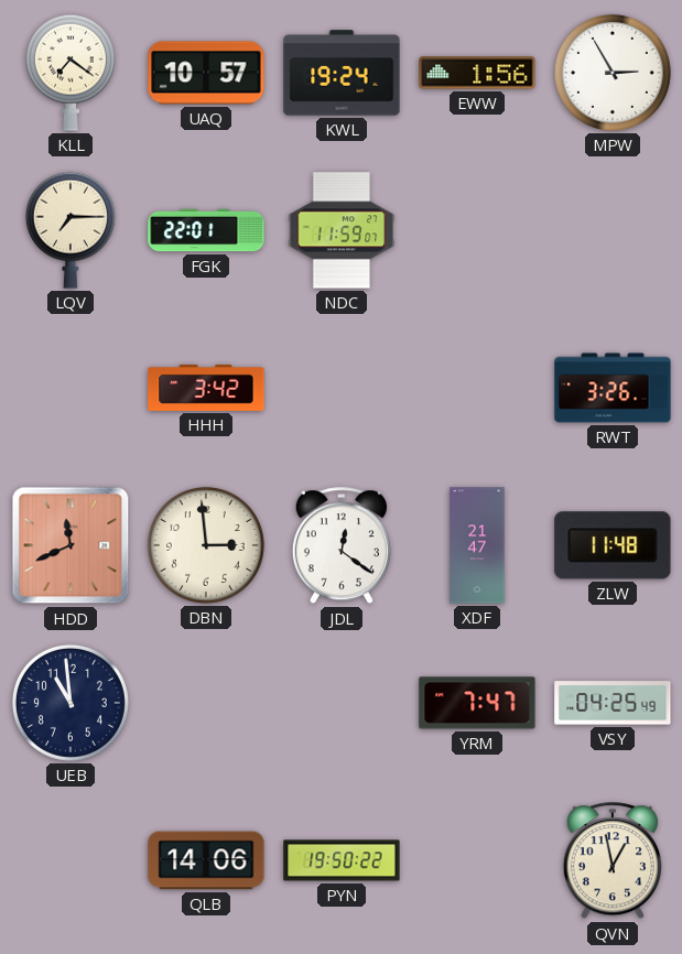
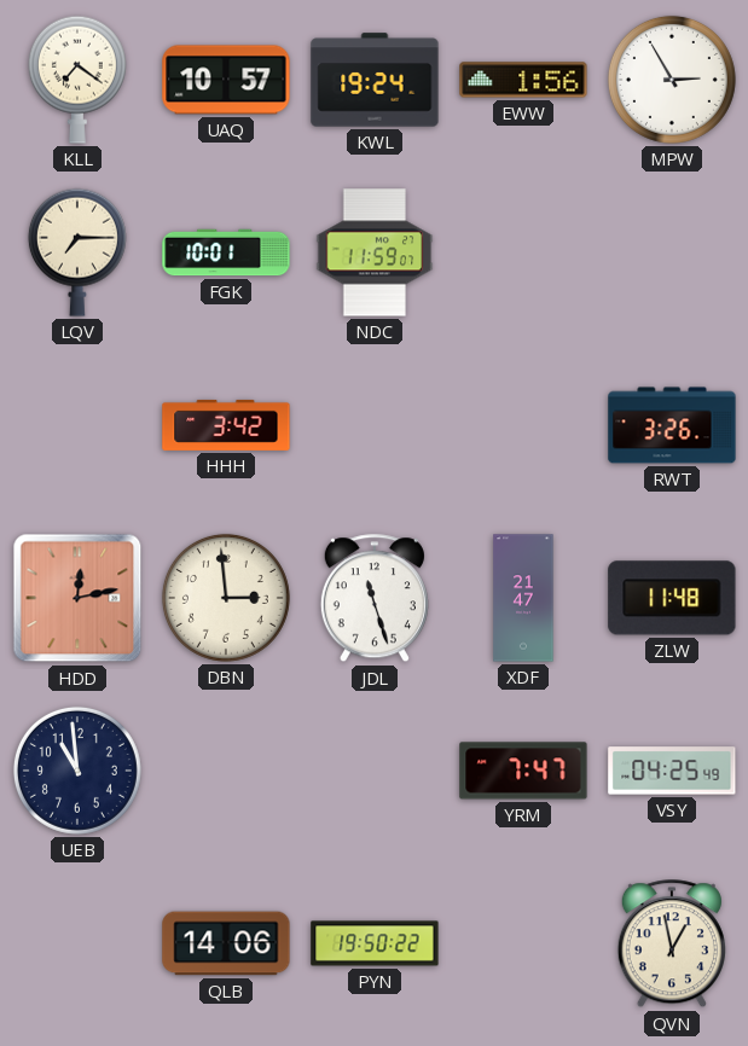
FGK: 22:01 -> 10:01
HDD: 11:41 -> 12:13
JDL: 12:21 -> 11:27
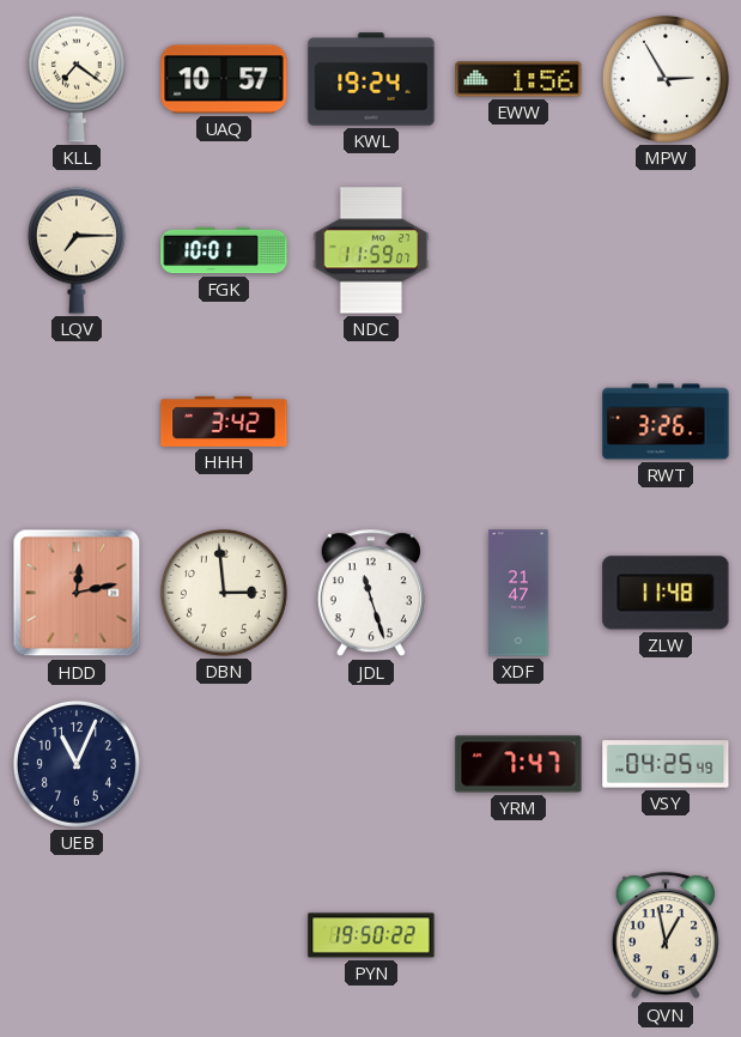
UEB: 10:59 -> 11:04
QLB: 14:06 -> none
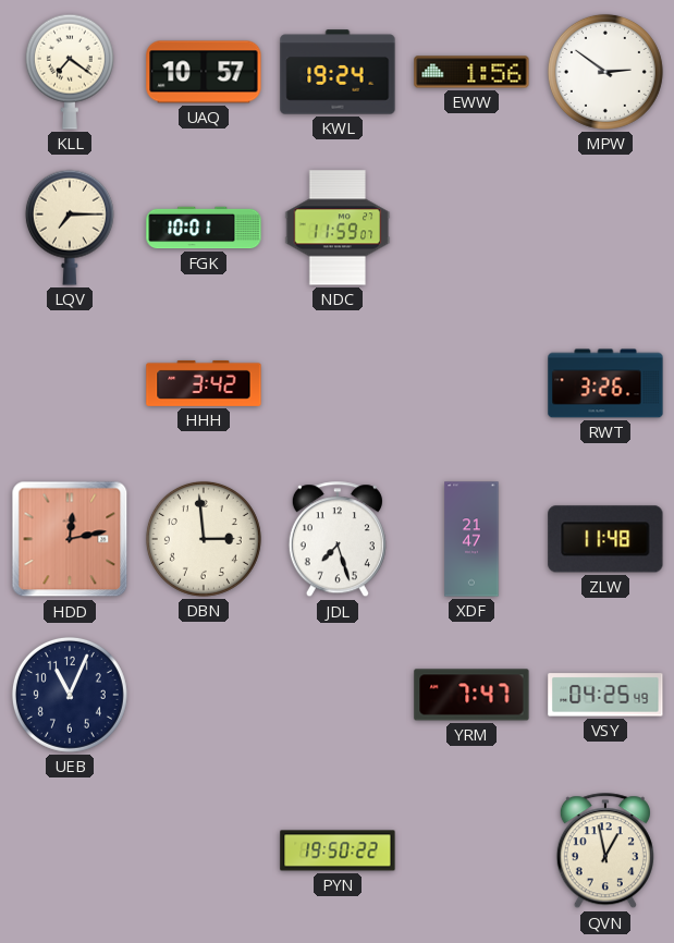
MPW: 2:55 -> 2:51
JDL: 11:27 -> 7:27
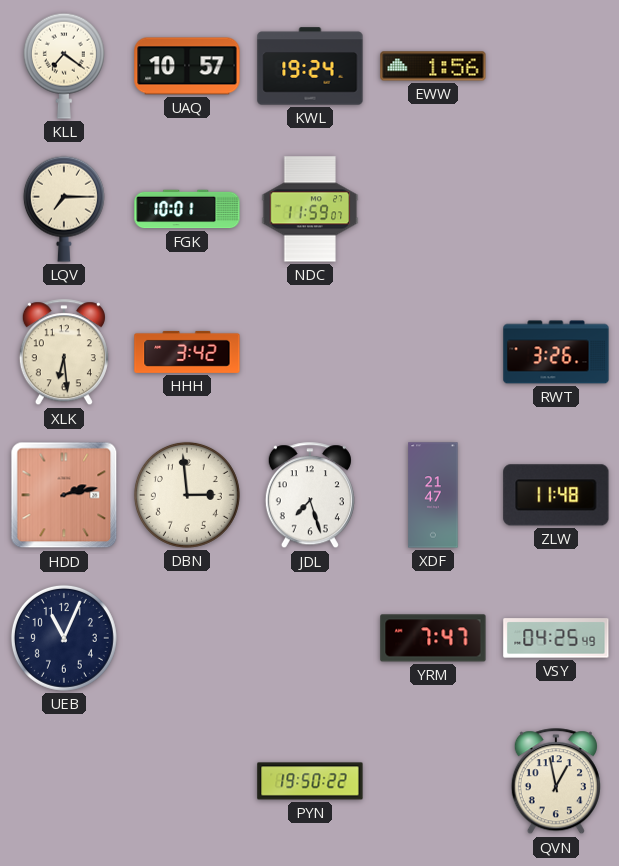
MPW: 2:51 -> none
XLK: none -> 6:29
HDD: 12:13 -> 2:13
